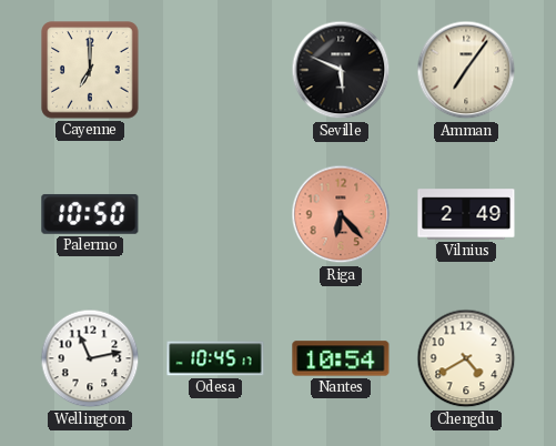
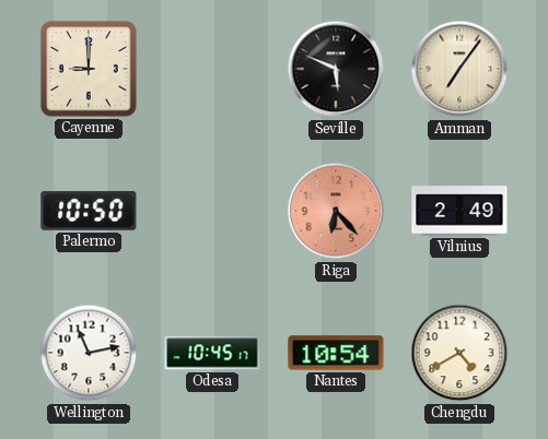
Cayenne: 7:00 -> 9:00
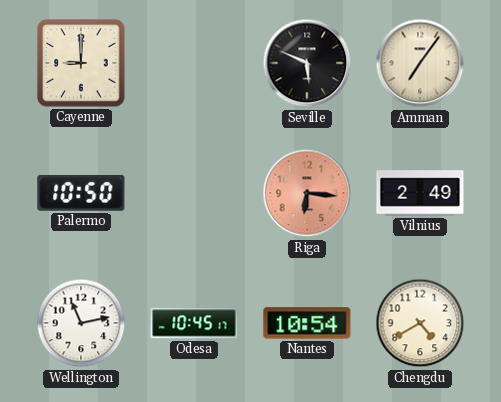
Riga: 6:23 -> 6:16
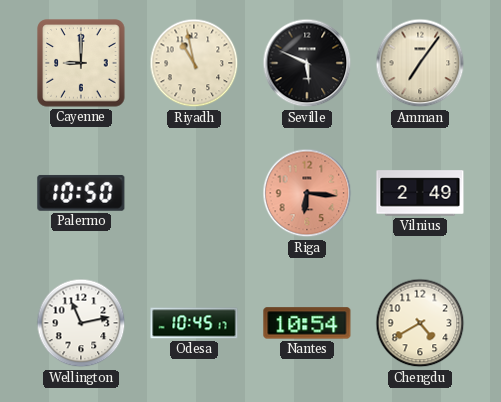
Riyadh: none -> 10:58
